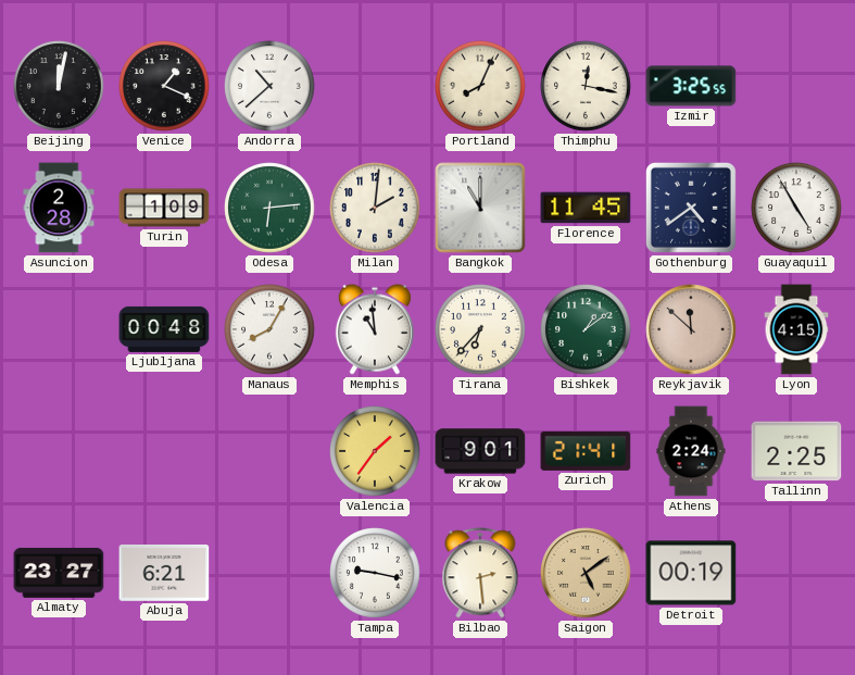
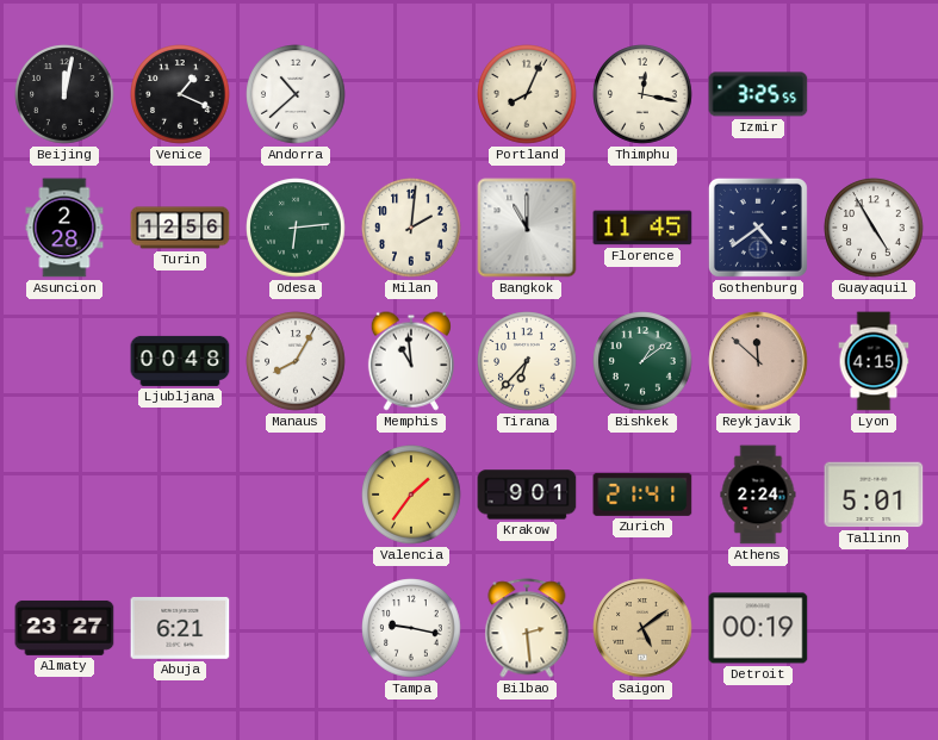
Turin: 1:09 -> 12:56
Tallinn: 2:25 -> 5:01
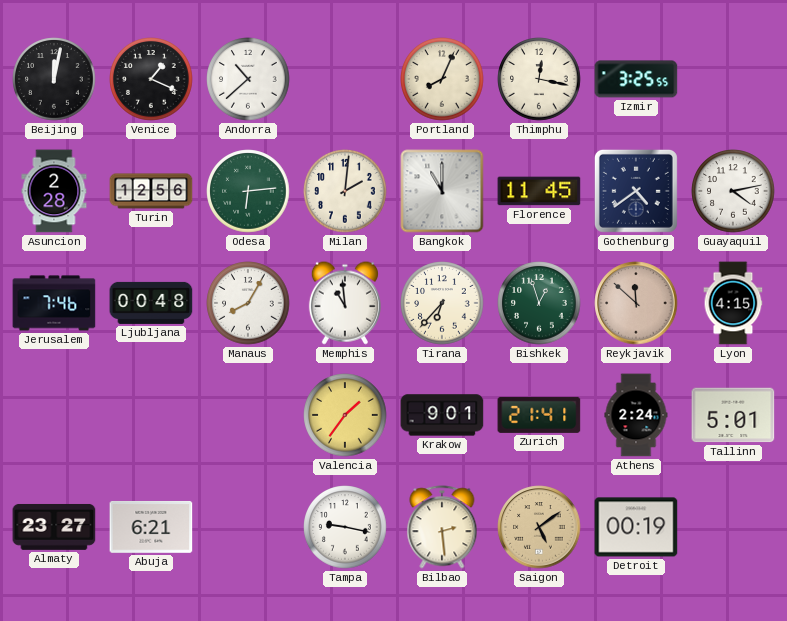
Guayaquil: 4:55 -> 4:13
Jerusalem: none -> 7:46
Bishkek: 1:09 -> 12:57
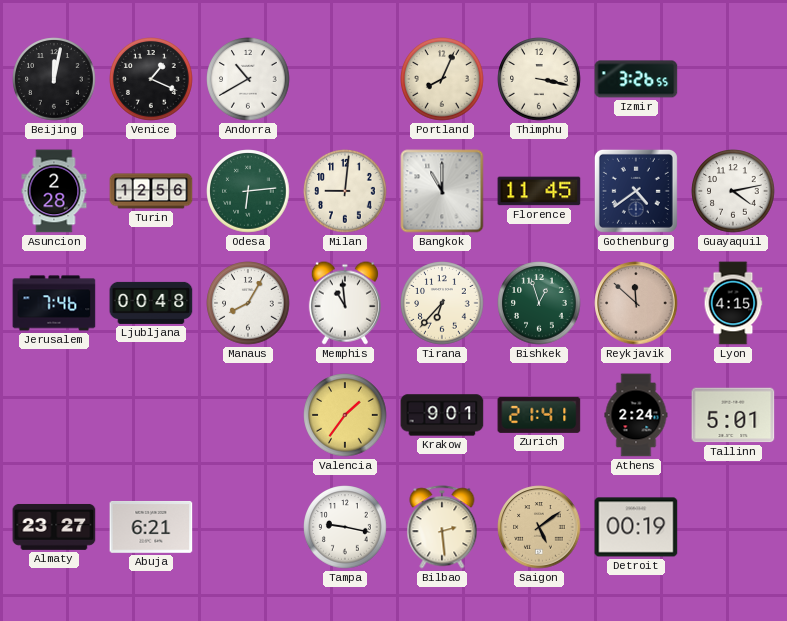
Andorra: 10:38 -> 10:40
Thimphu: 12:17 -> 3:17
Izmir: 3:25 -> 3:26
Milan: 2:01 -> 9:01
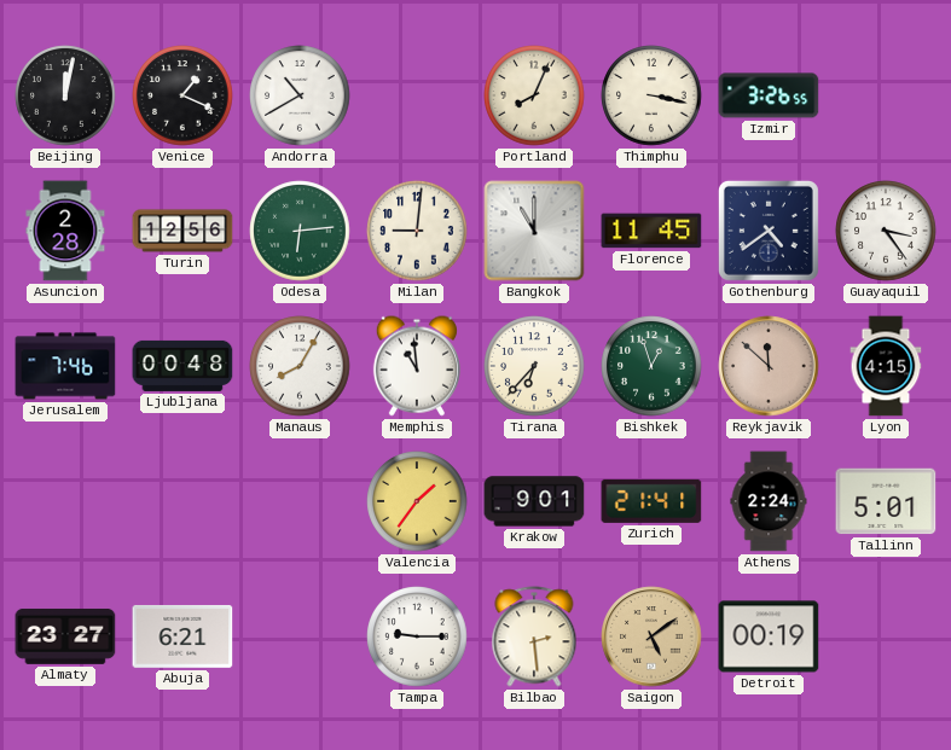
Guayaquil: 4:13 -> 3:24
Tampa: 9:17 -> 9:15
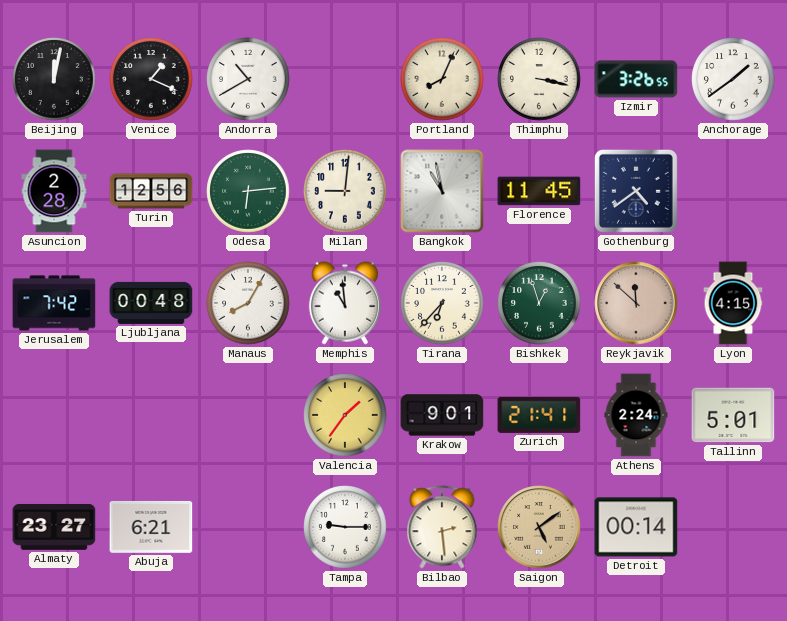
Anchorage: none -> 1:39
Bangkok: 11:00 -> 10:58
Guayaquil: 3:24 -> none
Jerusalem: 7:46 -> 7:42
Detroit: 00:19 -> 00:14
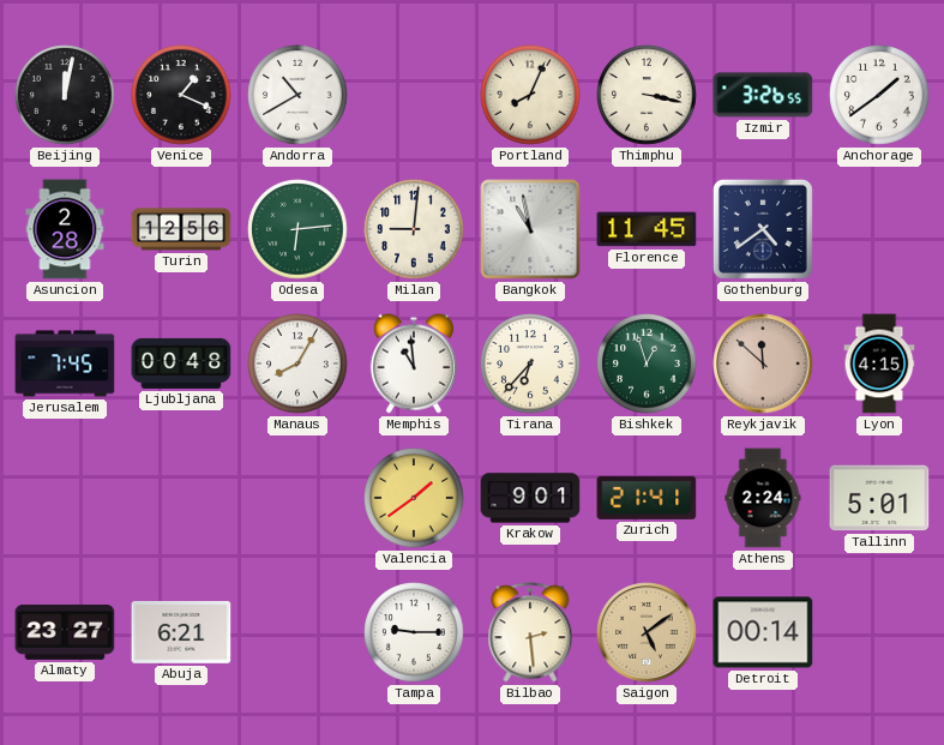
Jerusalem: 7:42 -> 7:45
Valencia: 1:36 -> 1:39
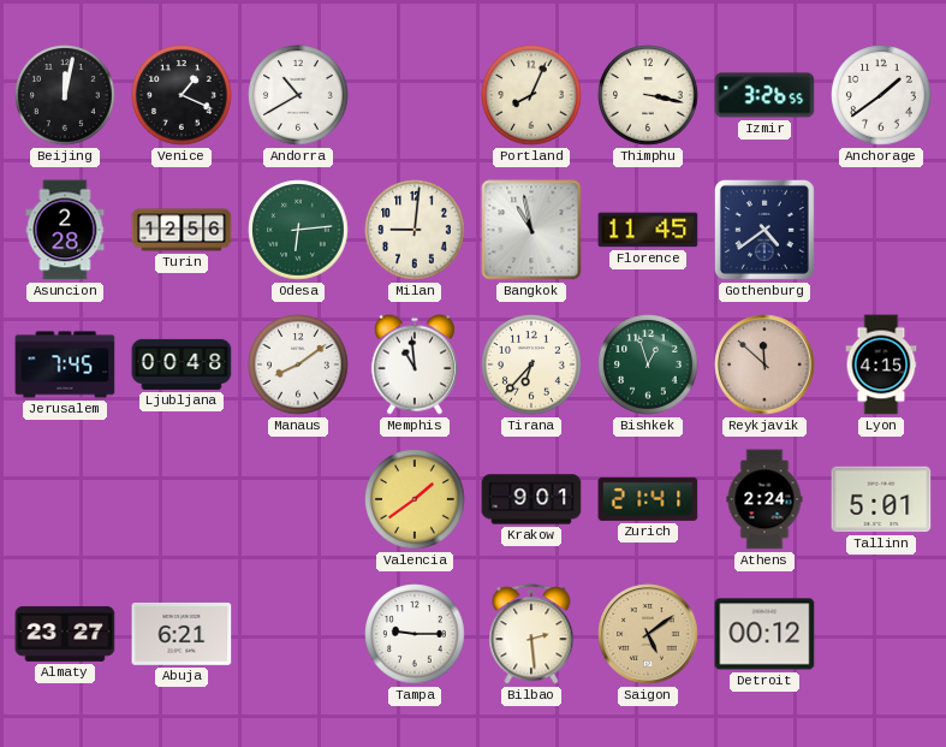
Manaus: 8:05 -> 8:09
Detroit: 00:14 -> 00:12
